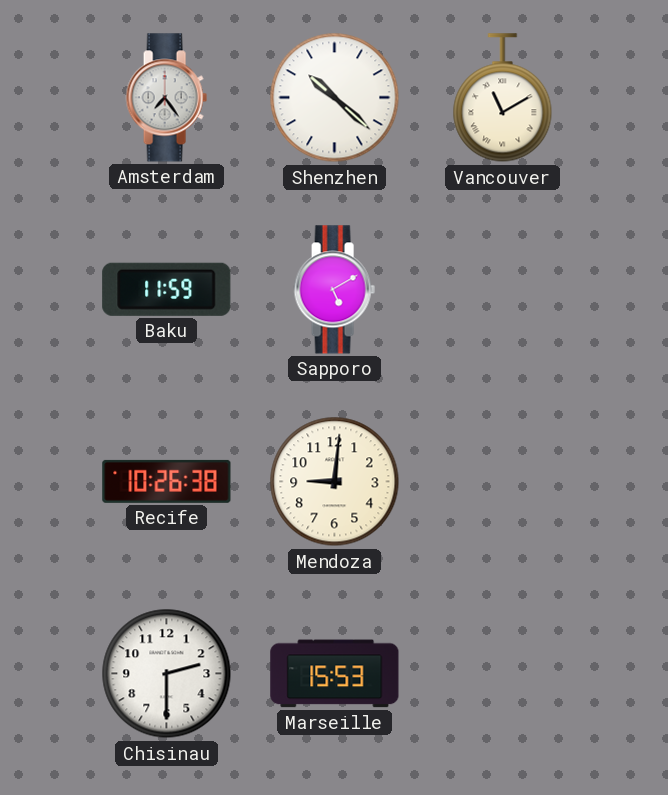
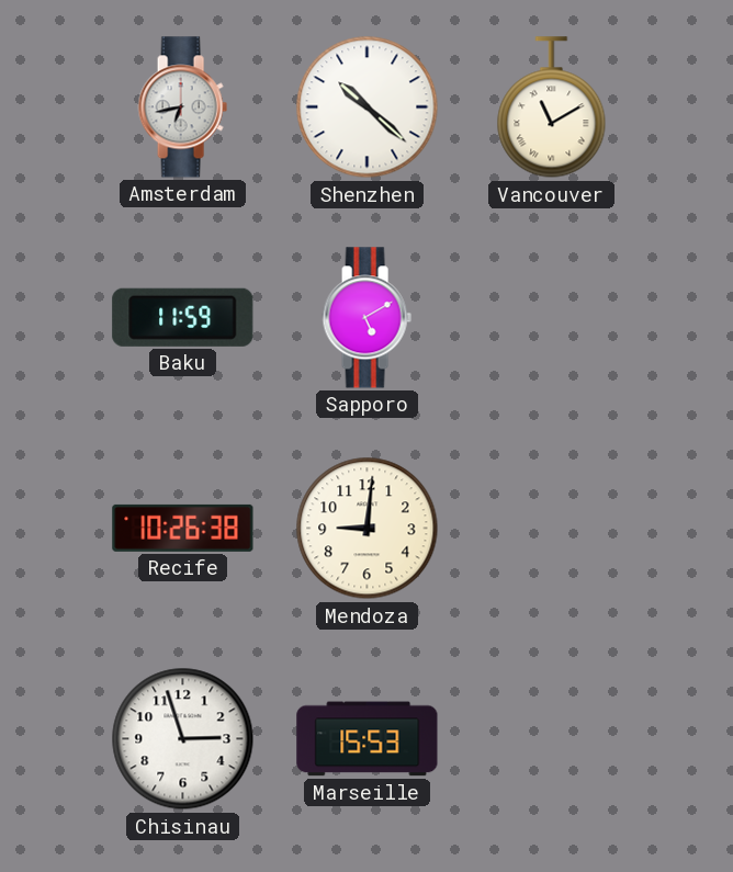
Amsterdam: 7:24 -> 6:43
Chisinau: 2:30 -> 2:57
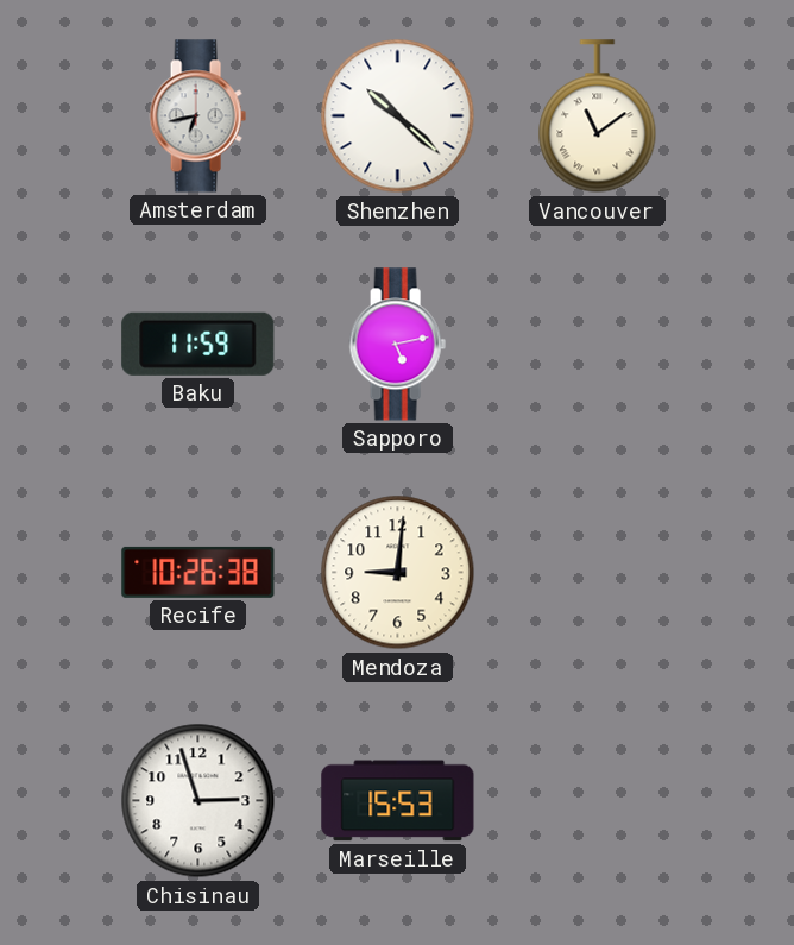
Vancouver: 11:10 -> 11:09
Sapporo: 5:10 -> 5:13
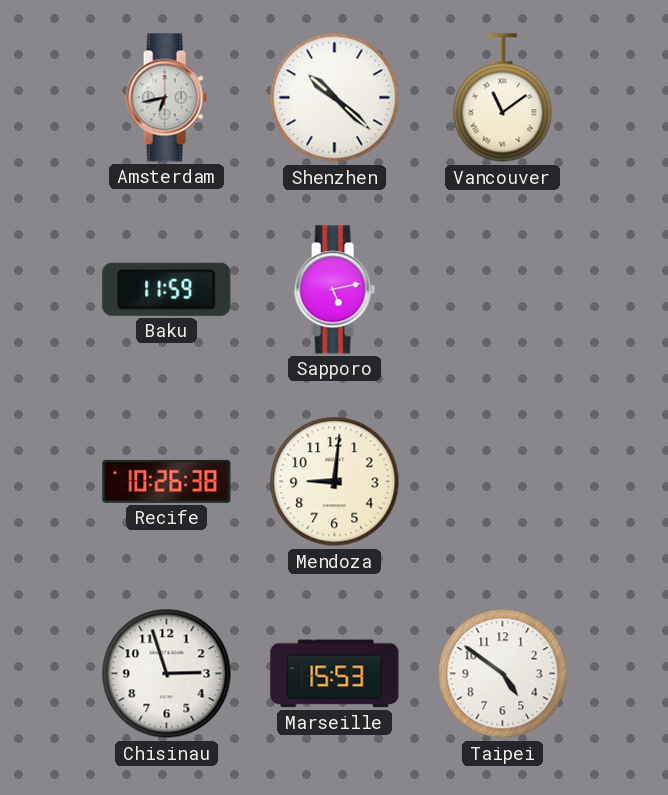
Taipei: none -> 4:51
